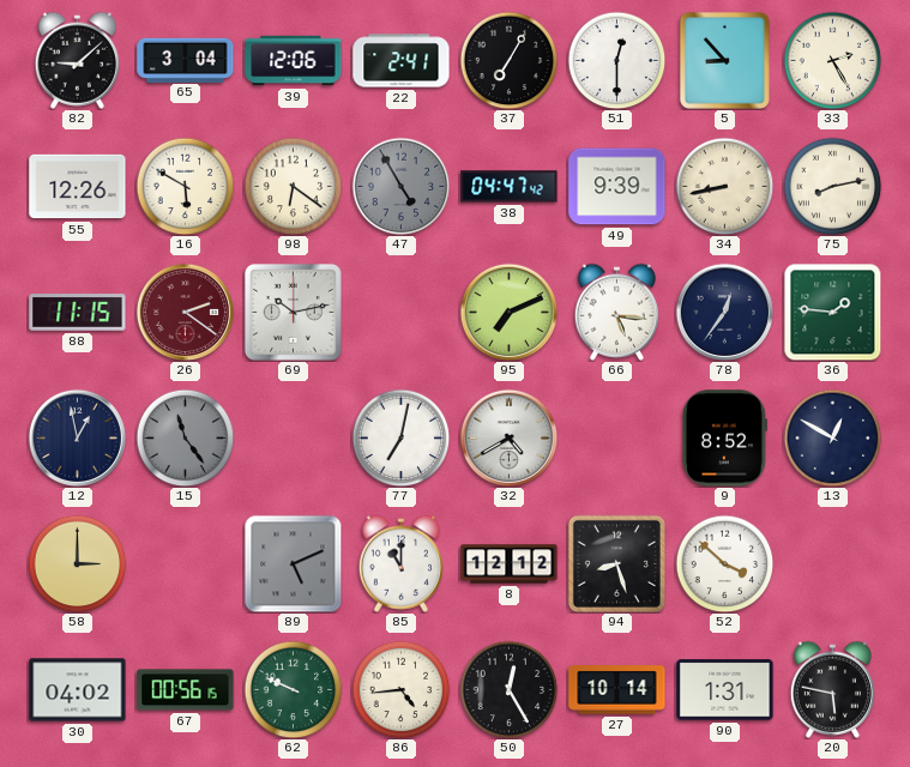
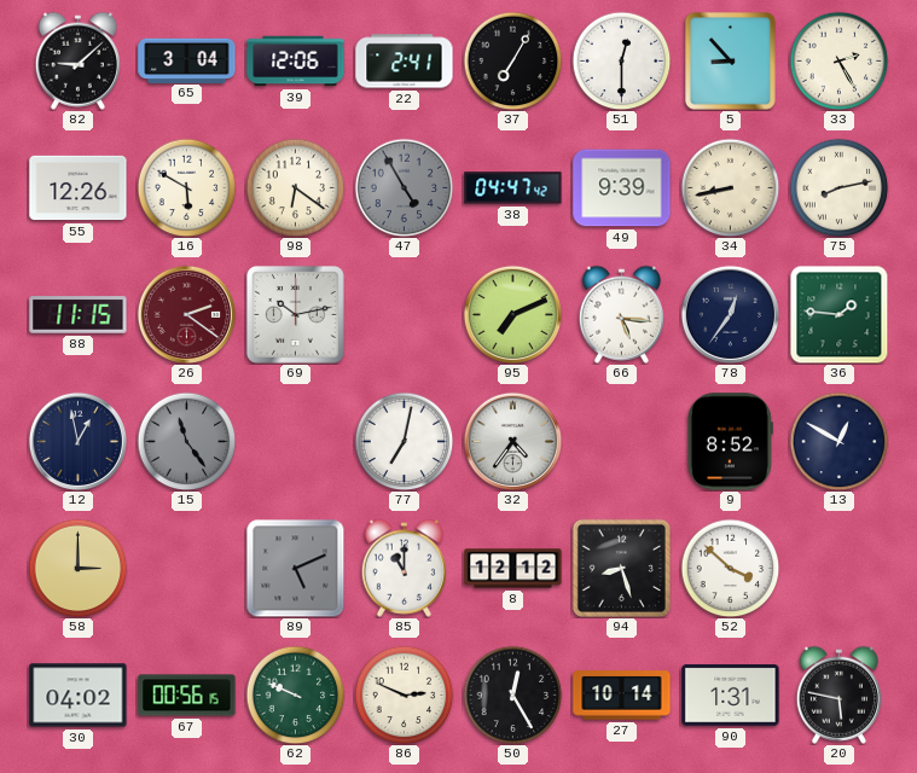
32: 4:40 -> 4:36
86: 4:44 -> 2:49
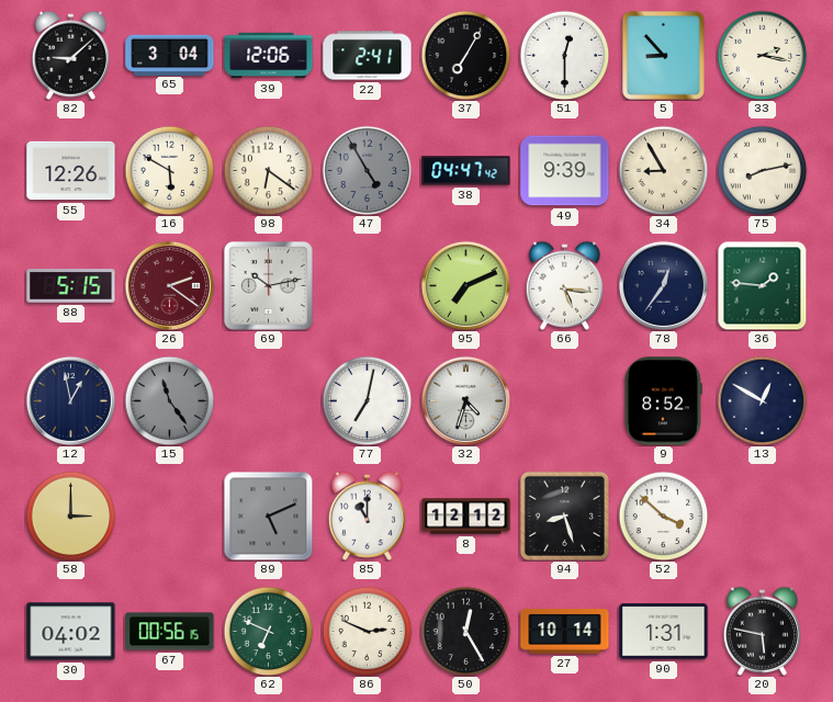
33: 2:25 -> 2:17
34: 8:43 -> 8:55
88: 11:15 -> 5:15
32: 4:36 -> 4:33
62: 9:49 -> 6:49
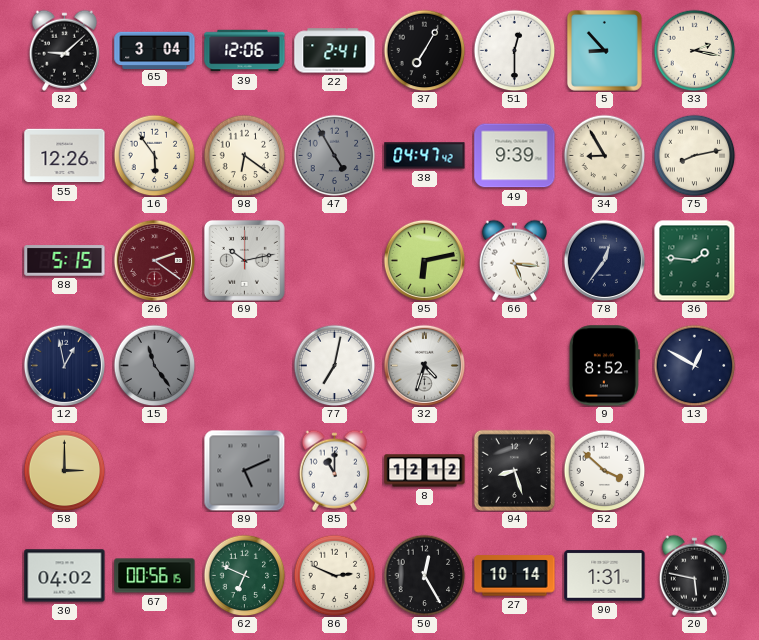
16: 5:50 -> 5:54
95: 7:11 -> 6:13
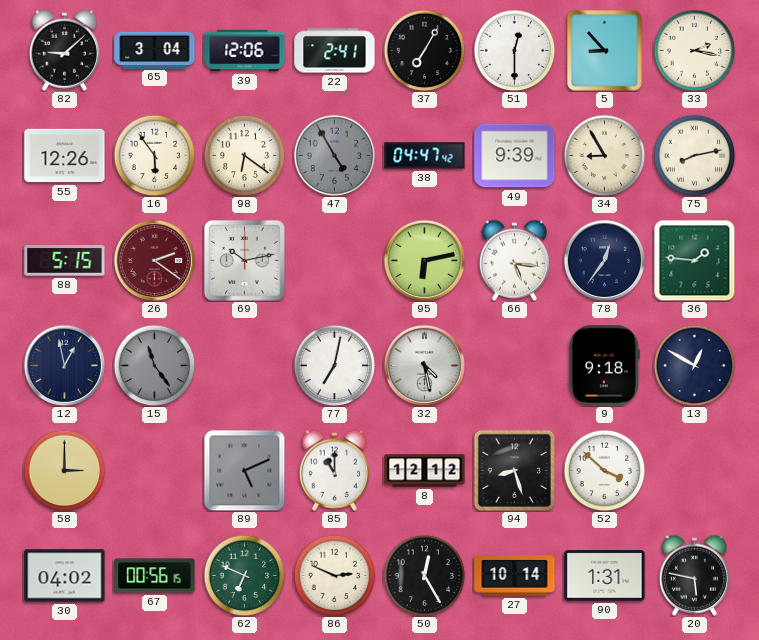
32: 4:33 -> 4:28
9: 8:52 -> 9:18
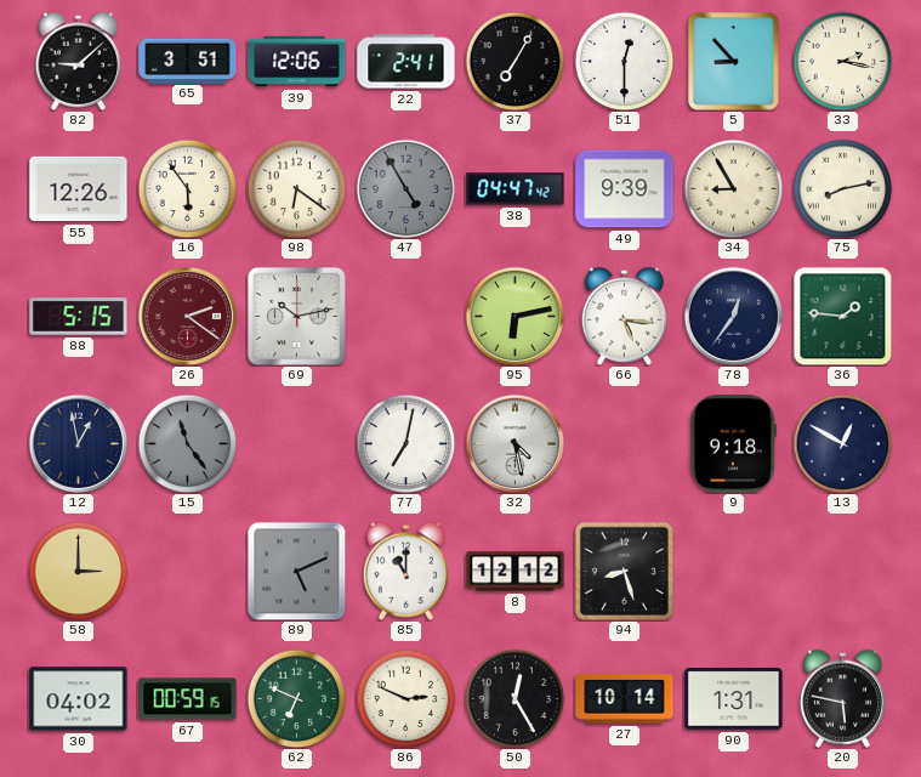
65: 3:04 -> 3:51
52: 3:52 -> none
67: 00:56 -> 00:59
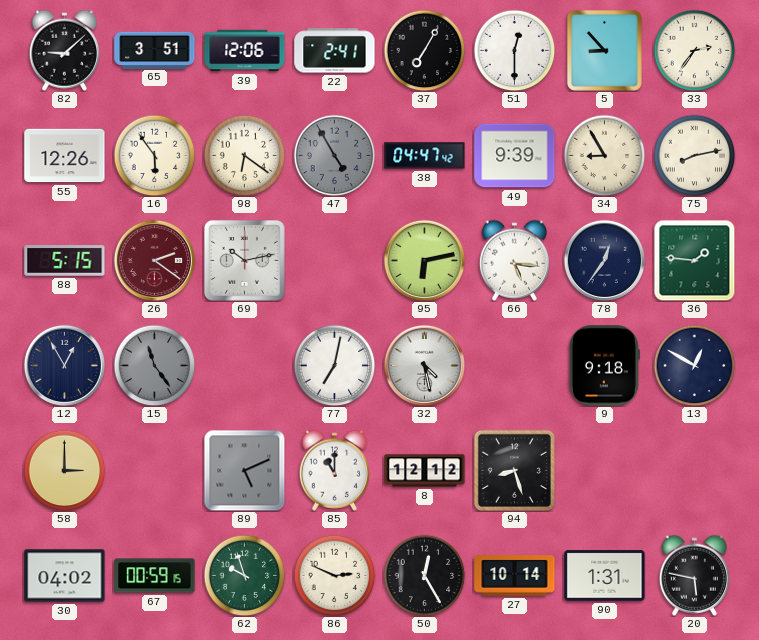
33: 2:17 -> 2:36
12: 12:58 -> 12:55
62: 6:49 -> 9:57
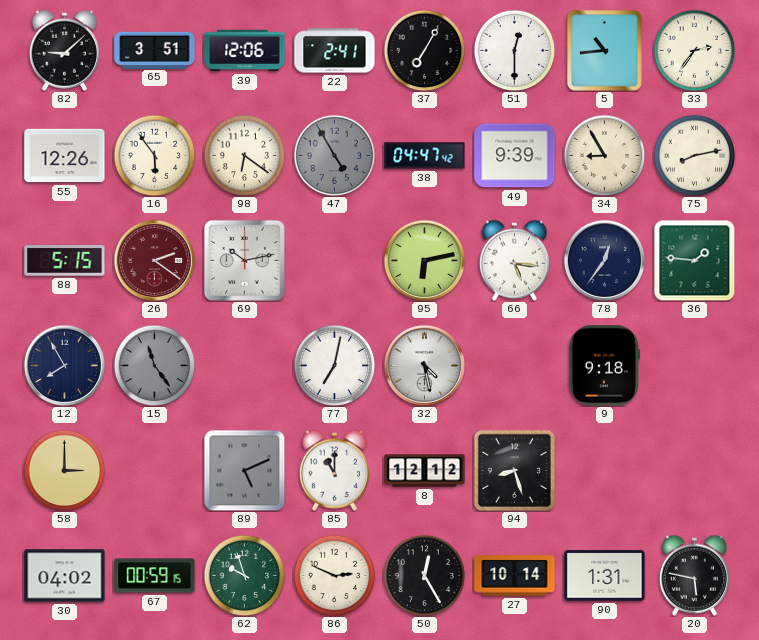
5: 8:53 -> 10:44
12: 12:55 -> 7:55
13: 12:50 -> none
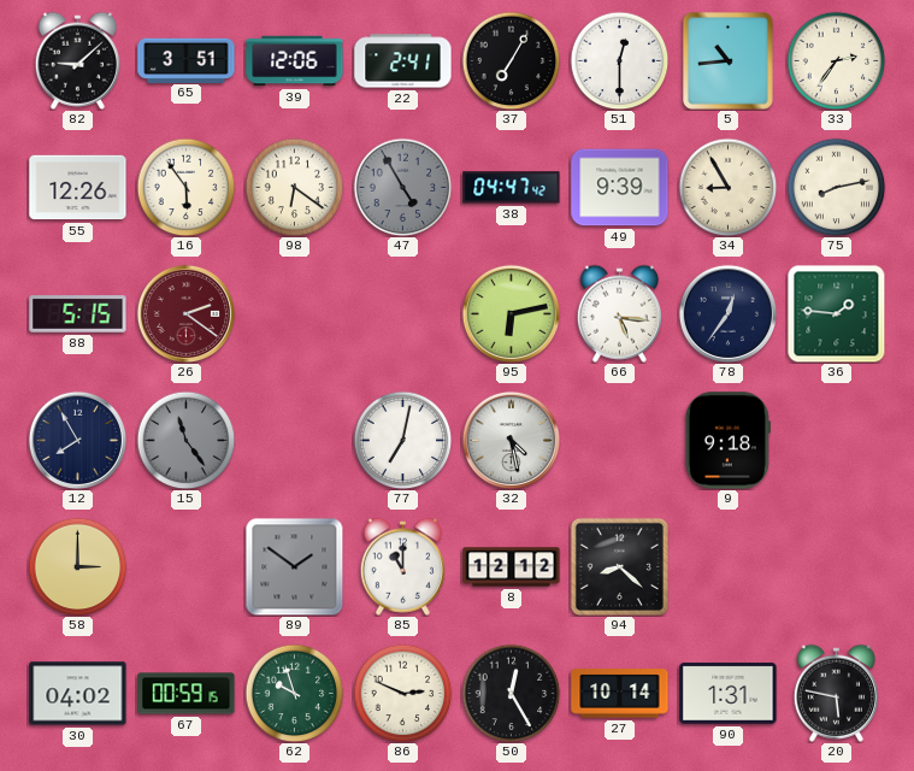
69: 10:13 -> none
89: 5:11 -> 1:51
94: 8:27 -> 8:22
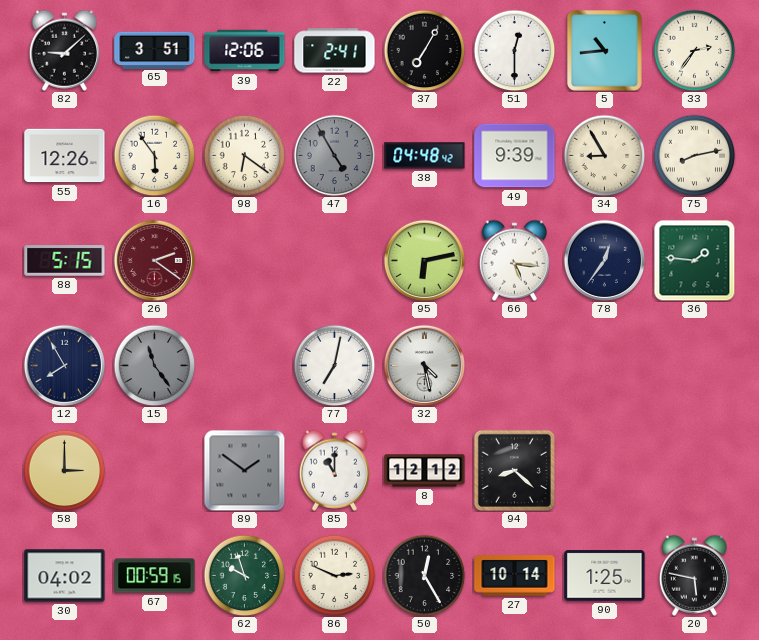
38: 04:47 -> 04:48
9: 9:18 -> none
90: 1:31 -> 1:25
